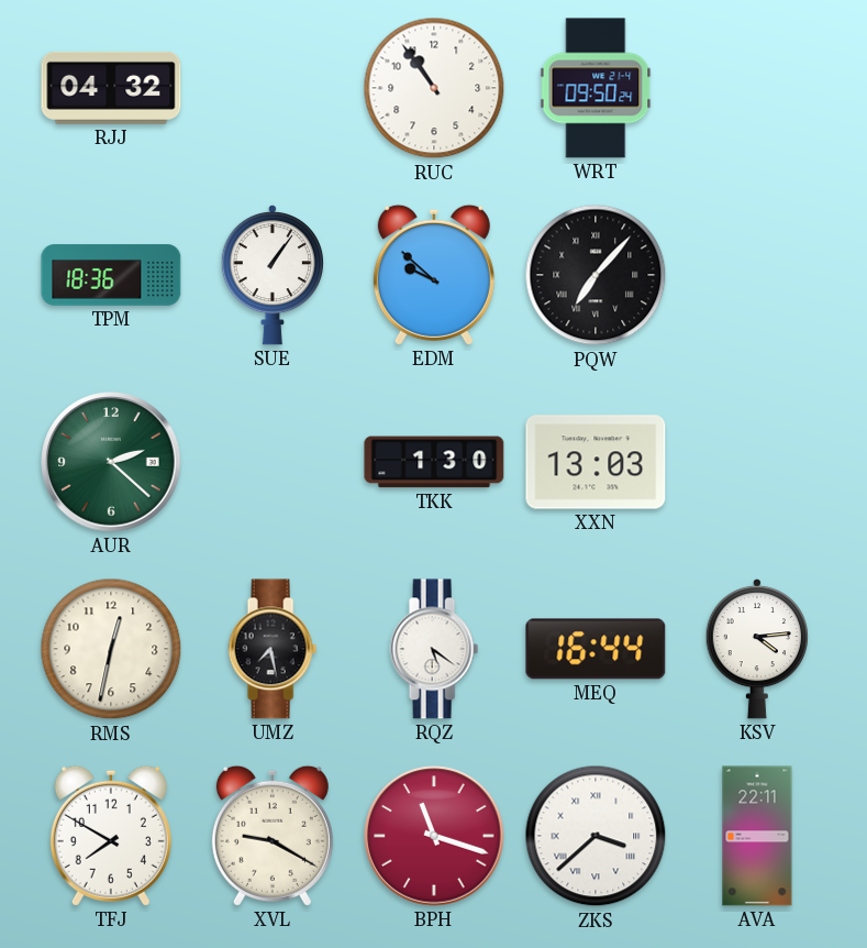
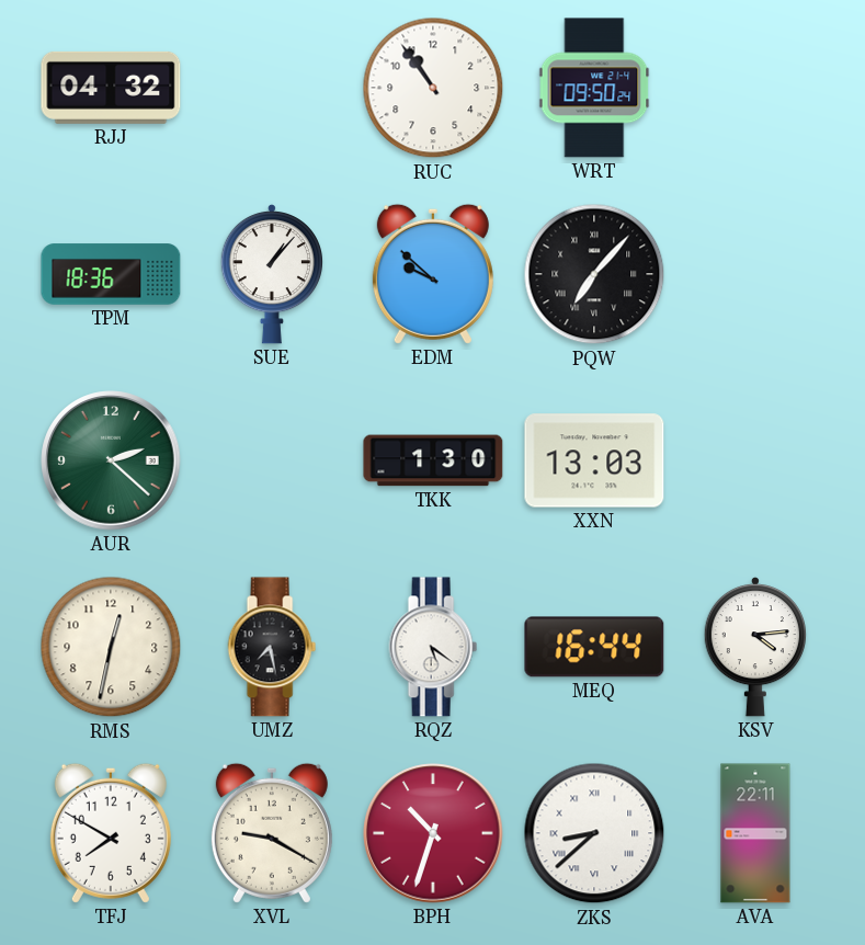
SUE: 1:06 -> 1:07
BPH: 11:18 -> 10:33
ZKS: 3:38 -> 8:38
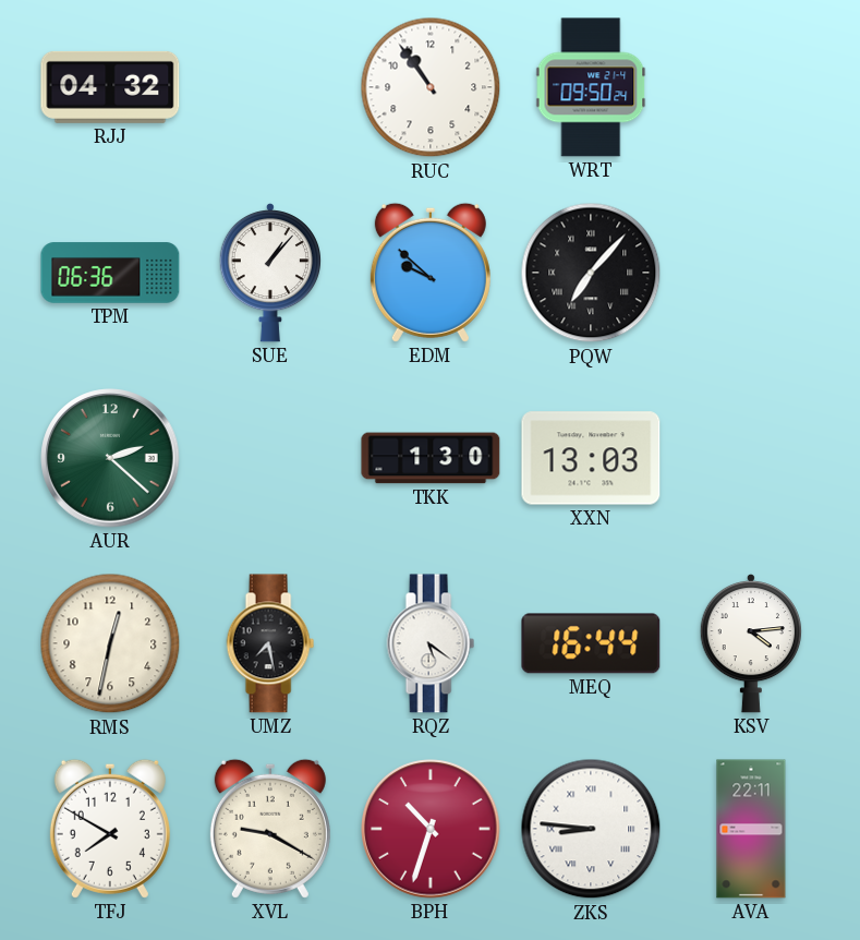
TPM: 18:36 -> 06:36
ZKS: 8:38 -> 8:46
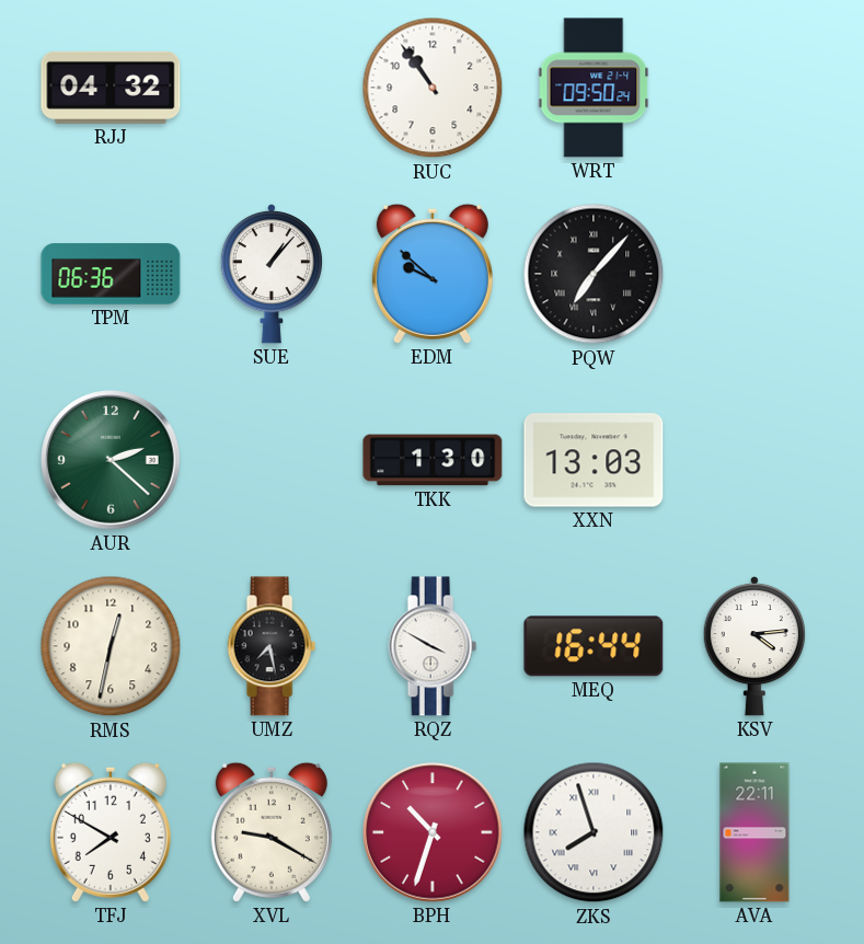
RQZ: 5:21 -> 3:50
ZKS: 8:46 -> 7:57
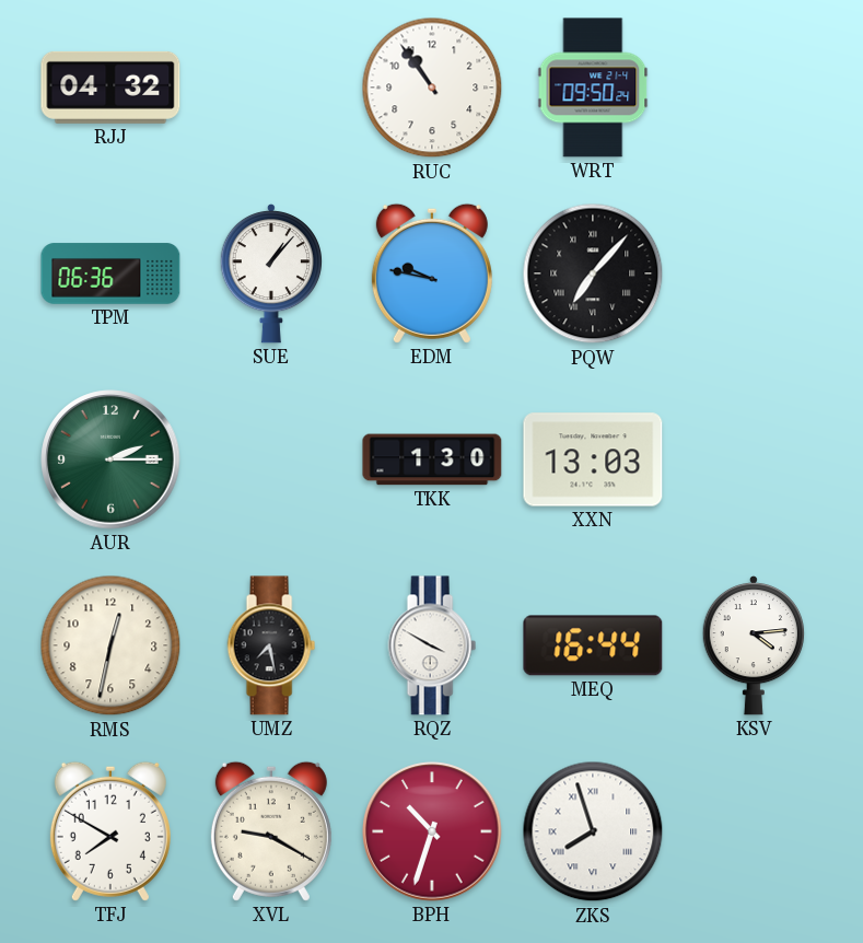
EDM: 9:52 -> 9:47
AUR: 2:22 -> 2:15
AVA: 22:11 -> none
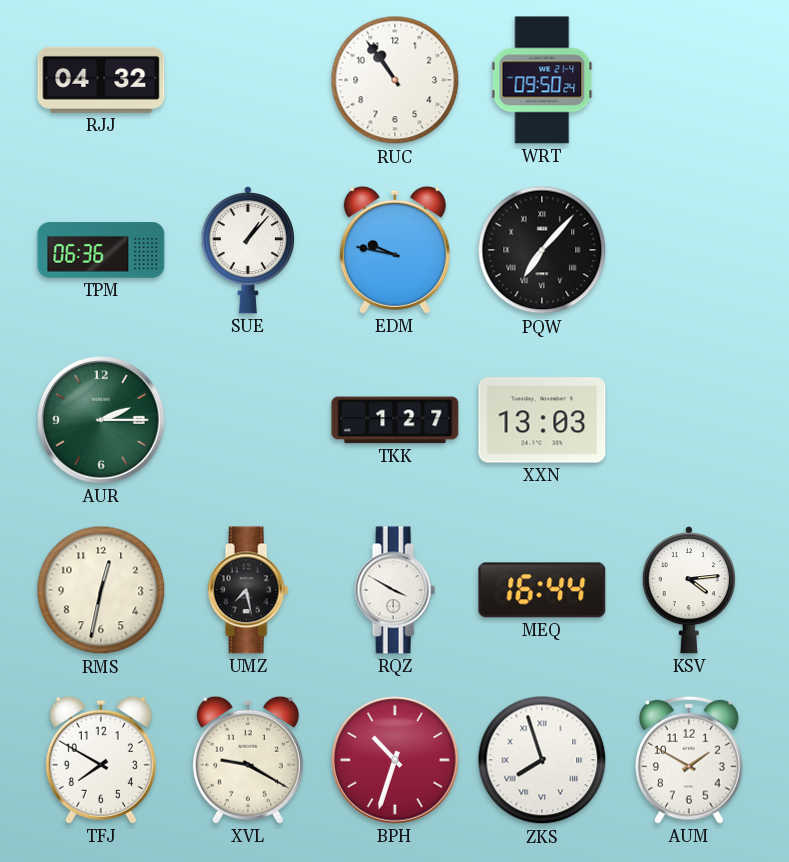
TKK: 1:30 -> 1:27
AUM: none -> 1:50
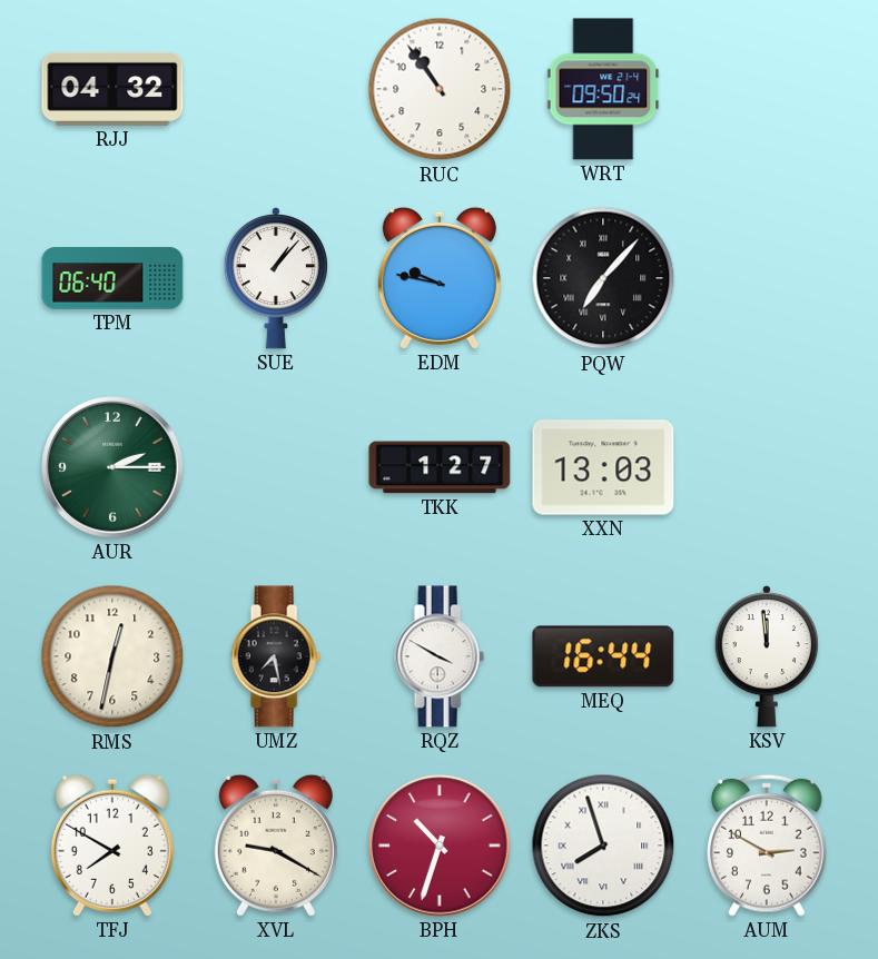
TPM: 06:36 -> 06:40
KSV: 4:14 -> 11:59
AUM: 1:50 -> 2:50
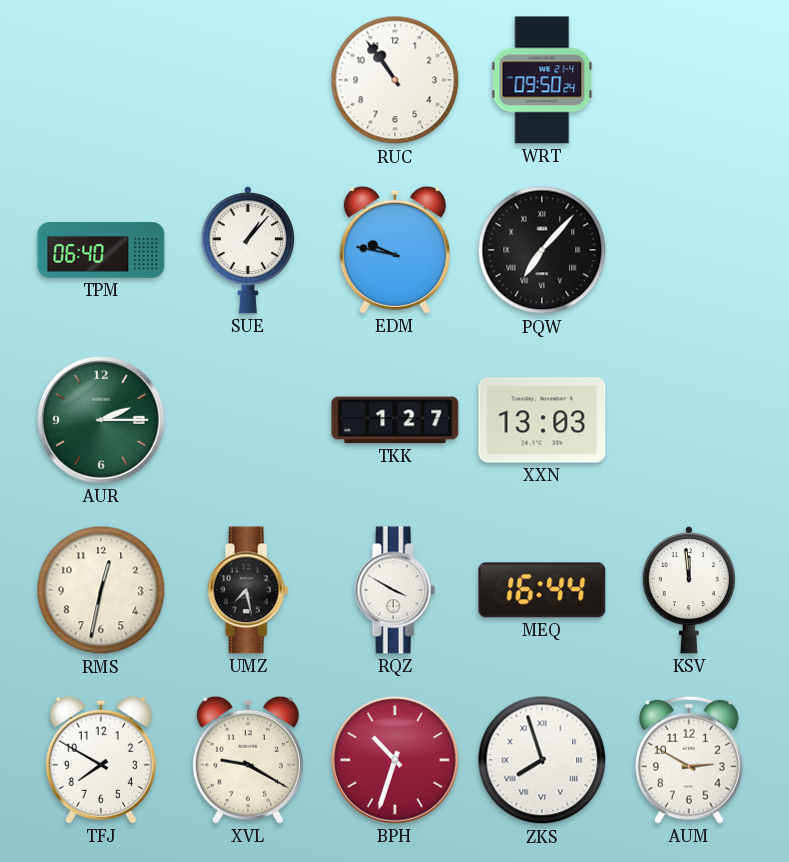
RJJ: 04:32 -> none
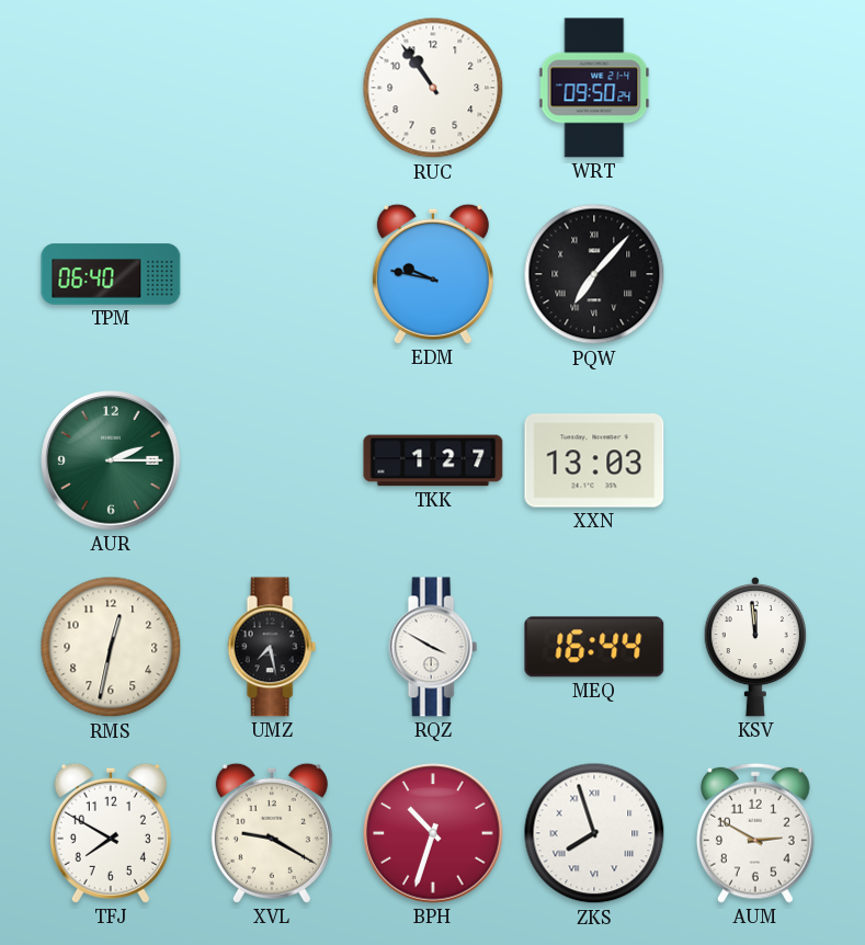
SUE: 1:07 -> none
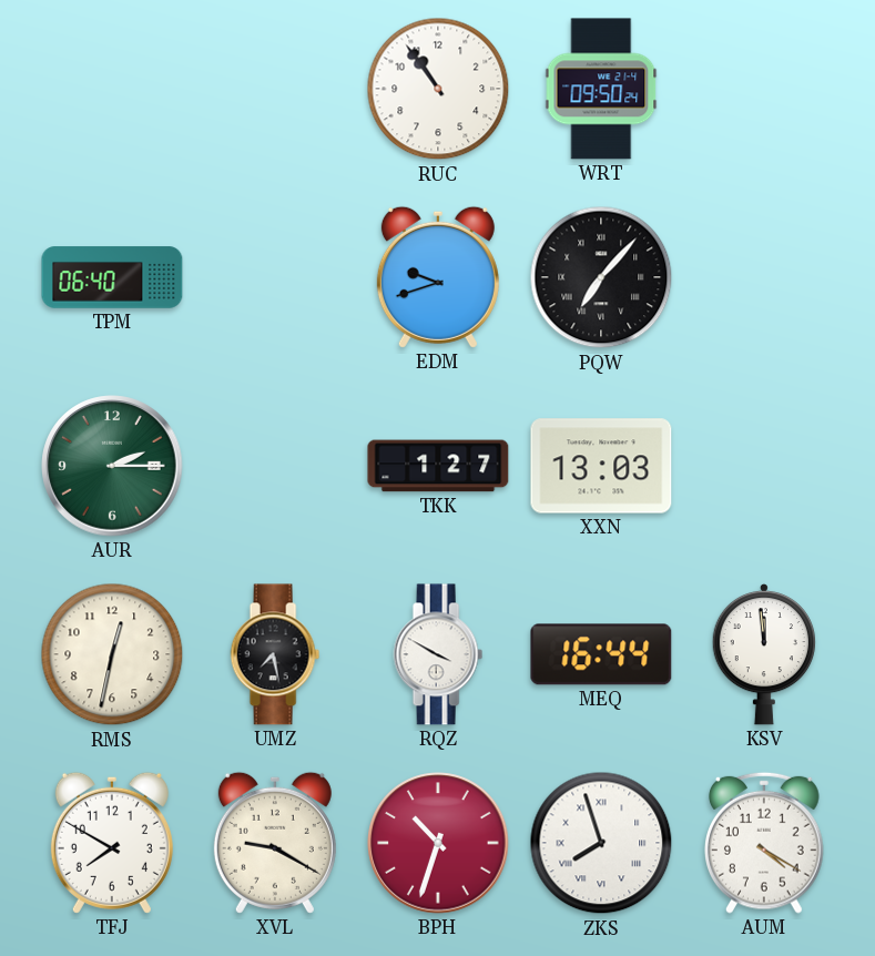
EDM: 9:47 -> 9:42
AUM: 2:50 -> 4:20
